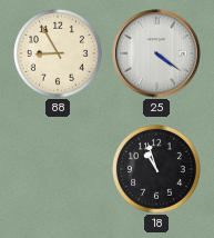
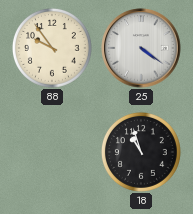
88: 8:55 -> 9:54
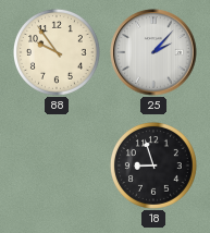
25: 4:21 -> 2:07
18: 10:57 -> 8:57
